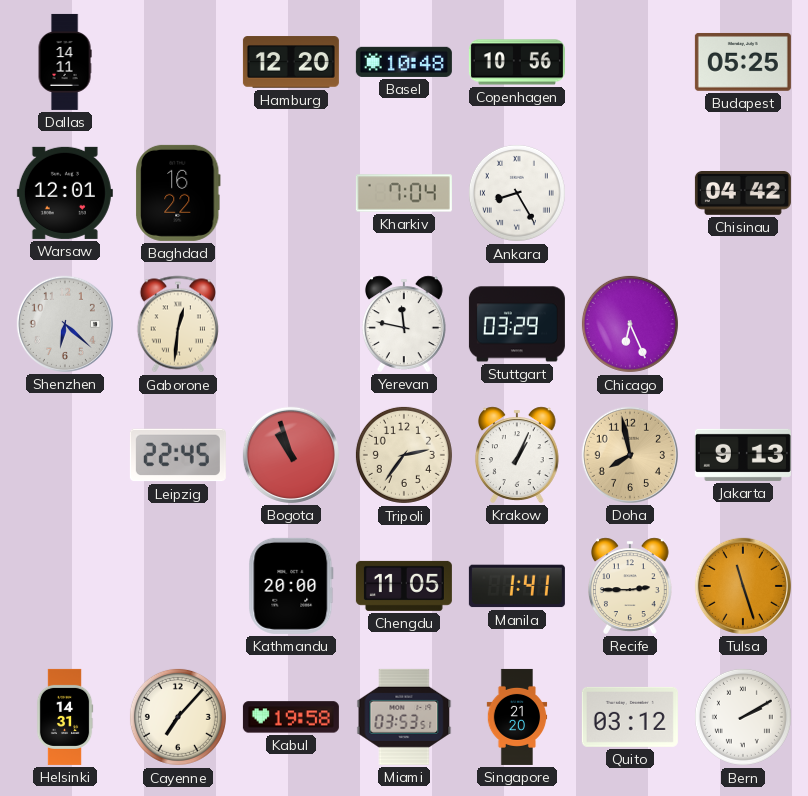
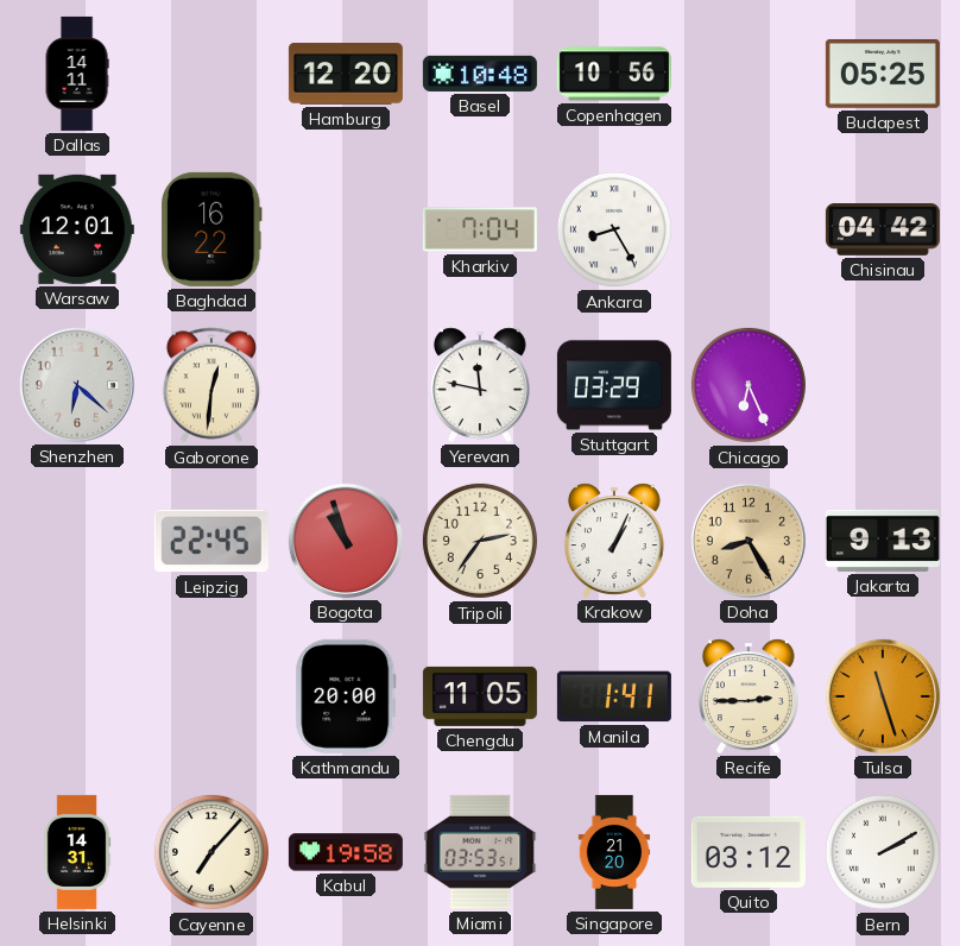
Doha: 7:58 -> 8:25
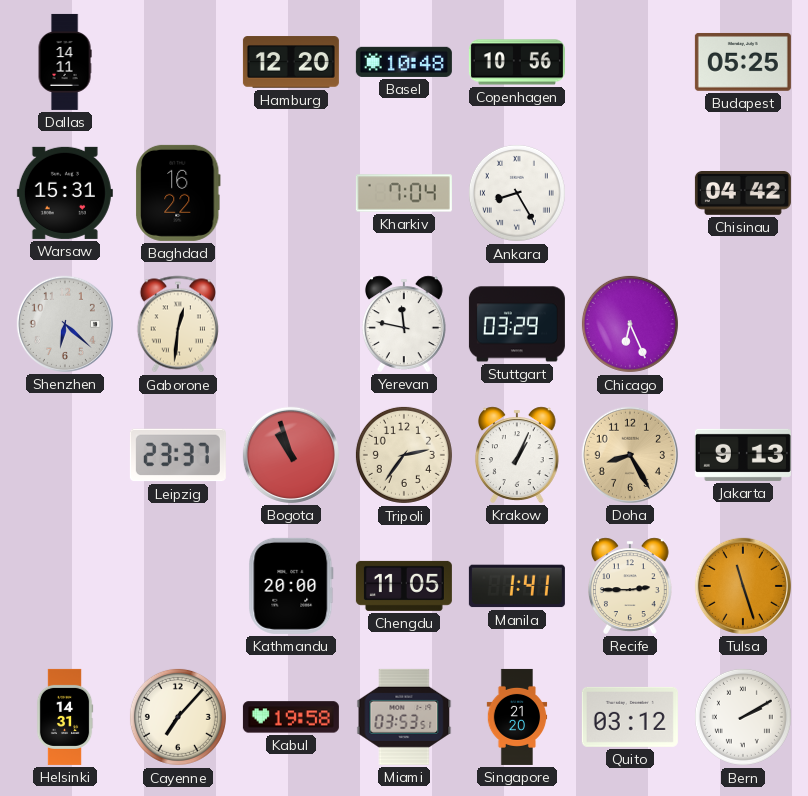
Warsaw: 12:01 -> 15:31
Leipzig: 22:45 -> 23:37
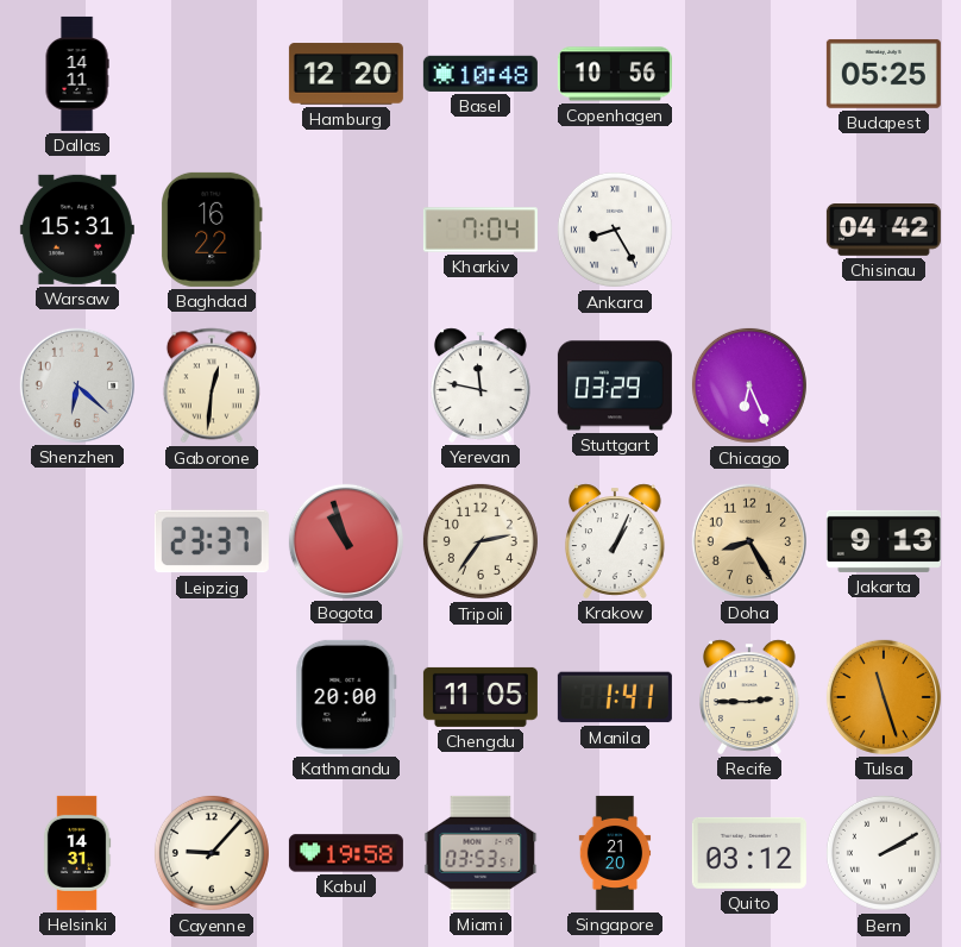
Cayenne: 7:07 -> 9:07
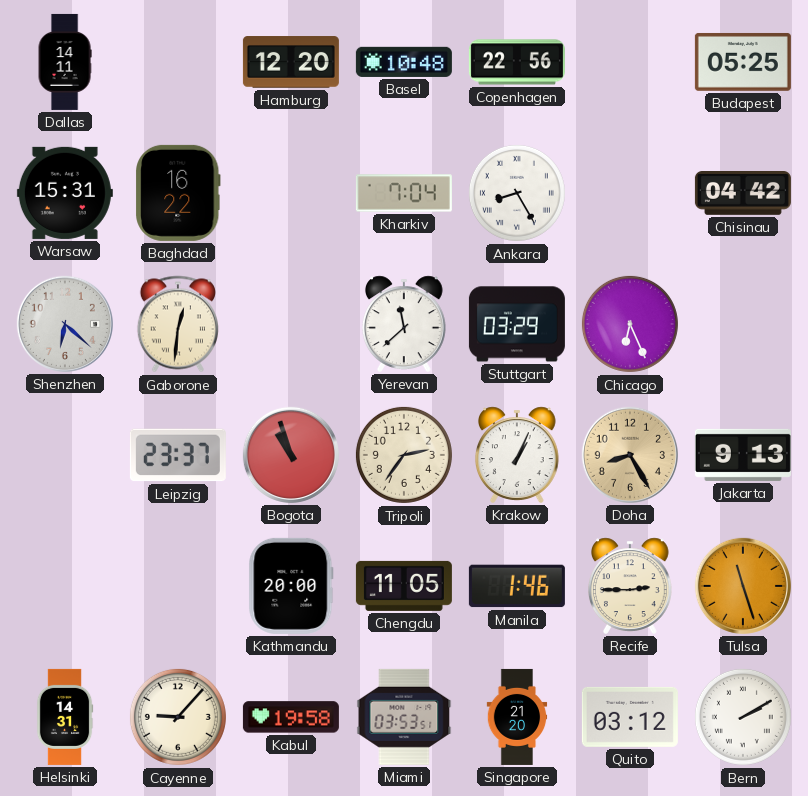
Copenhagen: 10:56 -> 22:56
Yerevan: 11:47 -> 11:38
Manila: 1:41 -> 1:46
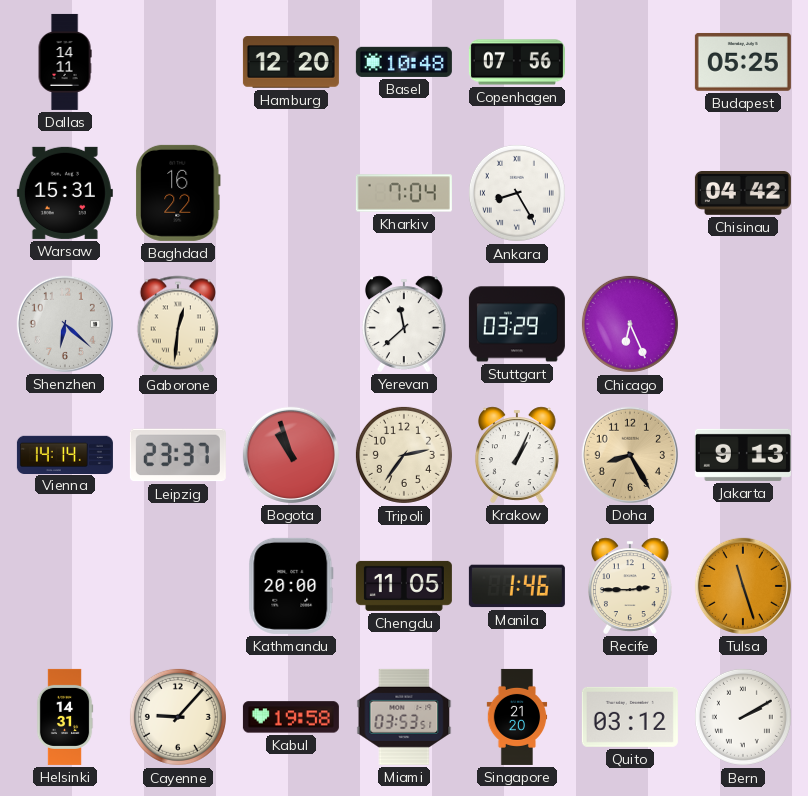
Copenhagen: 22:56 -> 07:56
Vienna: none -> 14:14
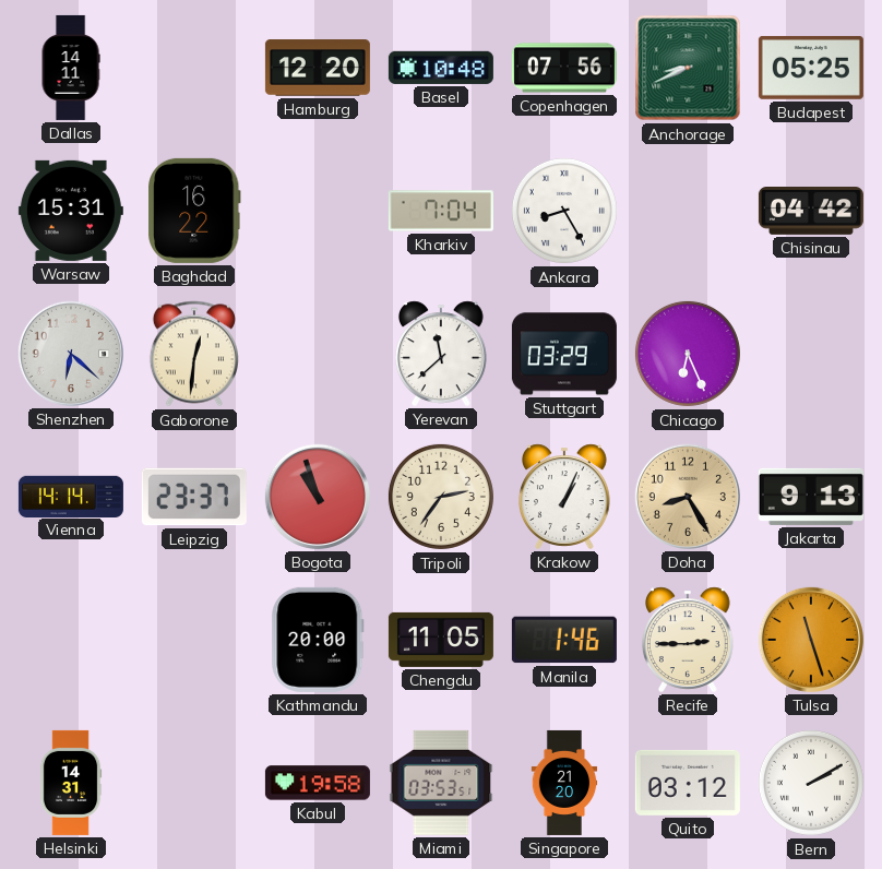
Anchorage: none -> 8:41
Cayenne: 9:07 -> none
